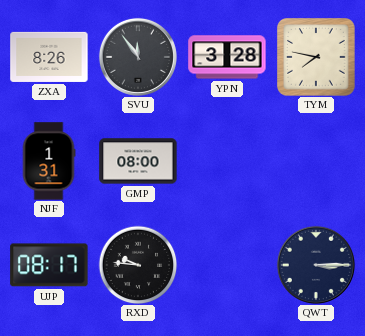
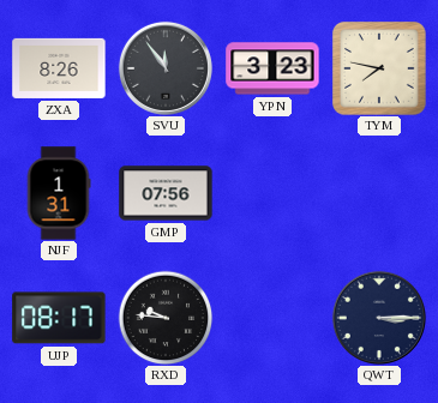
YPN: 3:28 -> 3:23
GMP: 08:00 -> 07:56
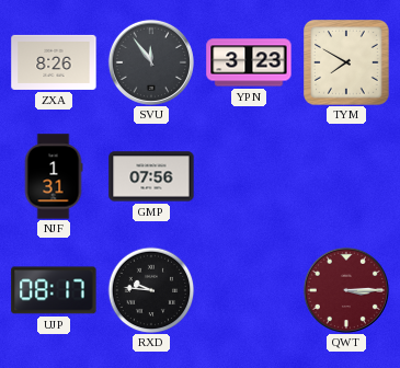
TYM: 7:47 -> 7:50
QWT dial: navy -> burgundy
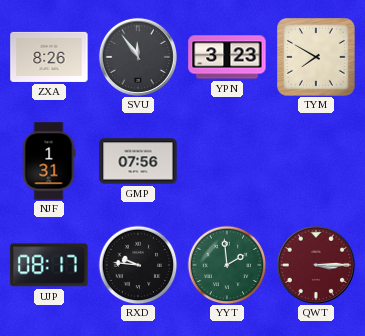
YYT: none -> 1:59
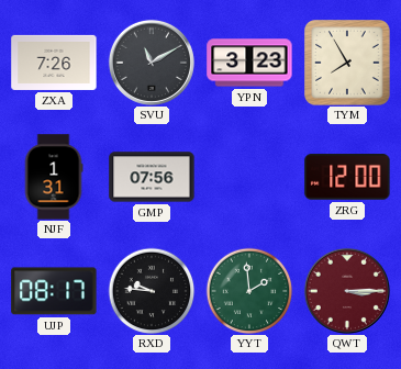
ZXA: 8:26 -> 7:26
SVU: 11:54 -> 11:10
TYM: 7:50 -> 7:55
ZRG: none -> 12:00
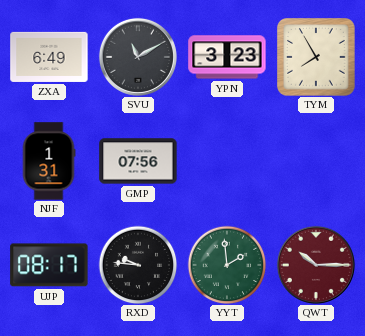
ZXA: 7:26 -> 6:49
ZRG: 12:00 -> none
QWT: 3:15 -> 10:15
